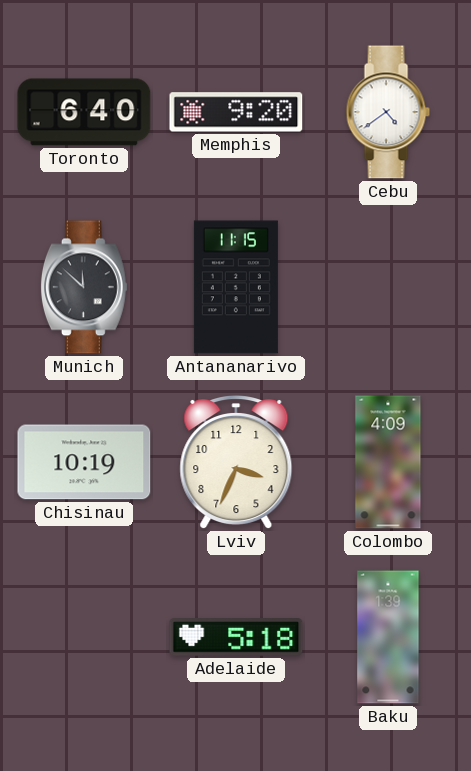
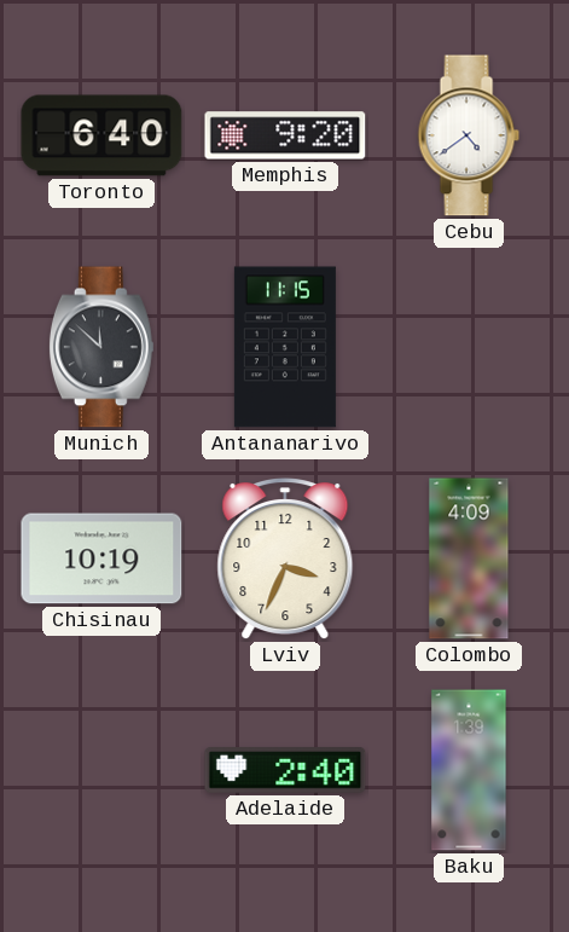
Adelaide: 5:18 -> 2:40
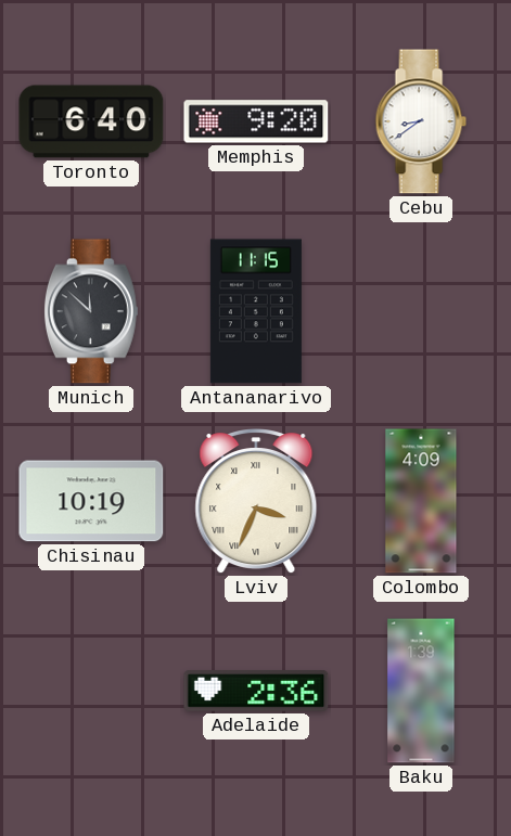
Cebu: 4:39 -> 8:39
Lviv numerals: Arabic -> Roman
Adelaide: 2:40 -> 2:36
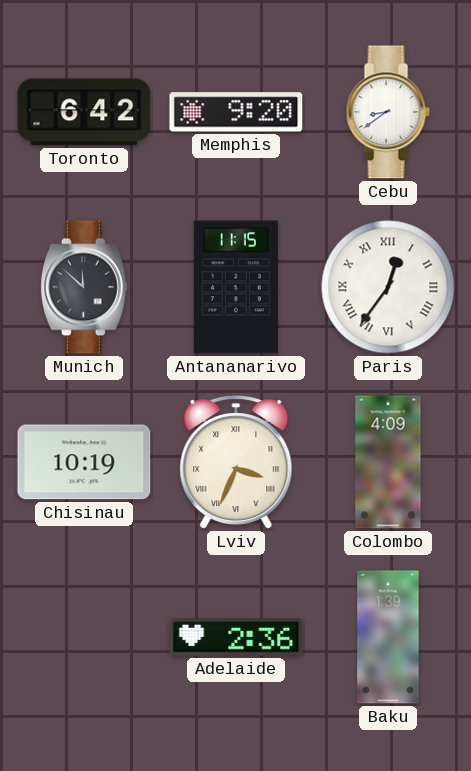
Toronto: 6:40 -> 6:42
Paris: none -> 12:36
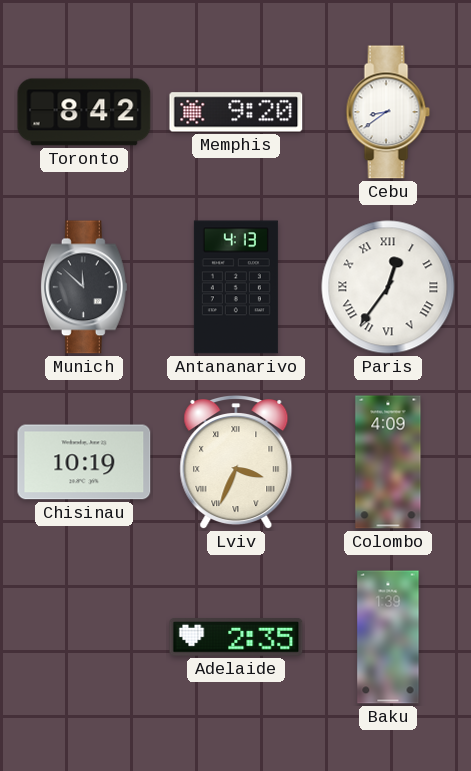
Toronto: 6:42 -> 8:42
Antananarivo: 11:15 -> 4:13
Adelaide: 2:36 -> 2:35
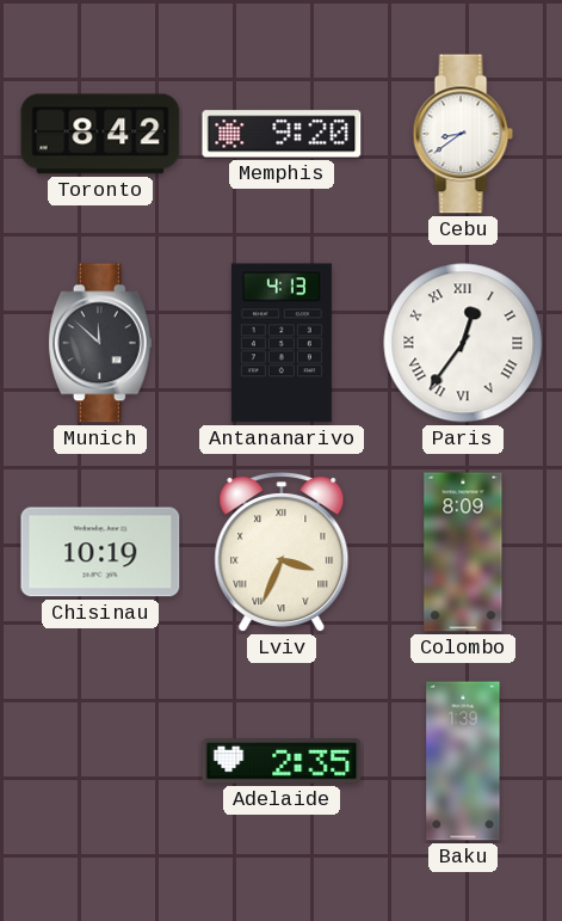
Colombo: 4:09 -> 8:09
